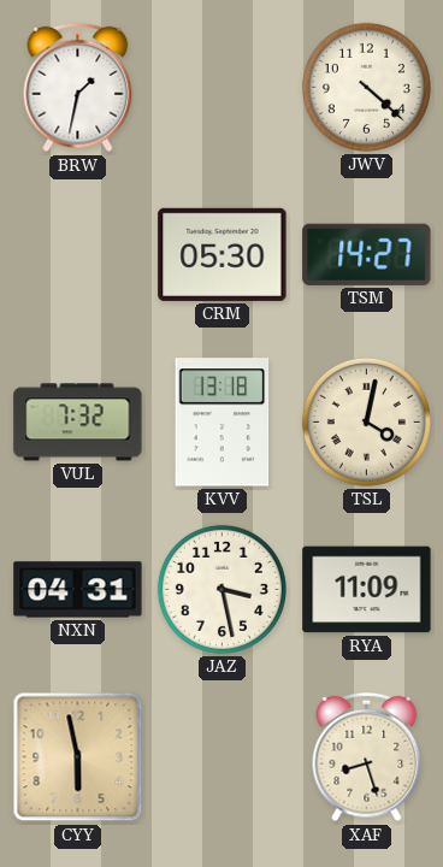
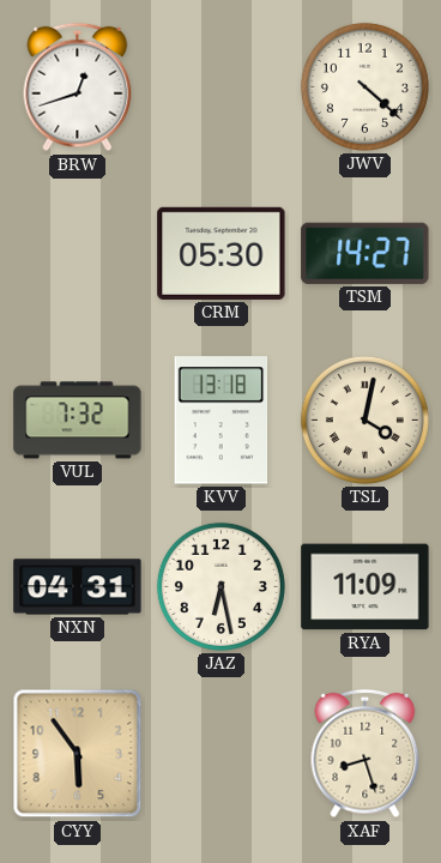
BRW: 1:32 -> 12:42
JAZ: 3:28 -> 6:28
CYY: 5:58 -> 5:54
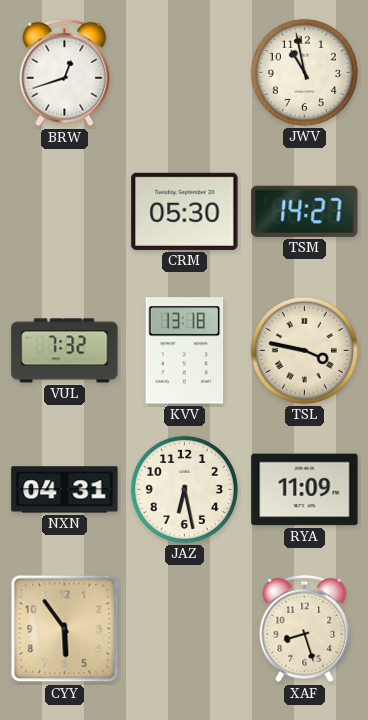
JWV: 4:22 -> 10:58
TSL: 4:02 -> 3:47
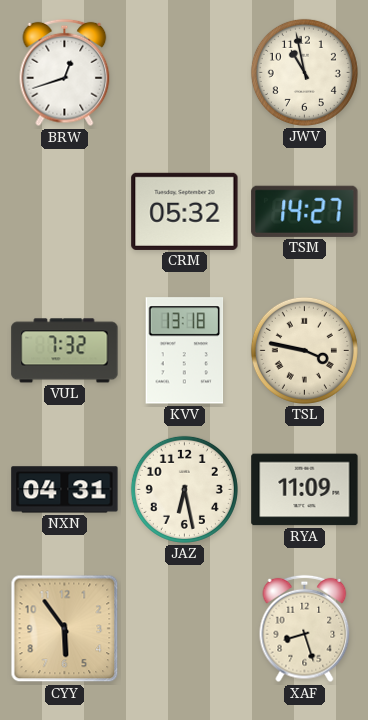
CRM: 05:30 -> 05:32
